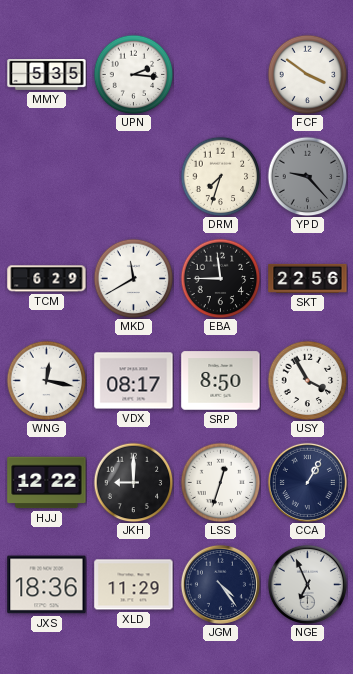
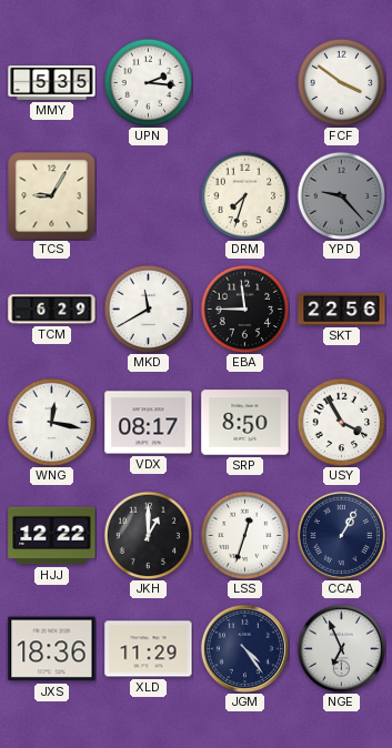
TCS: none -> 9:05
JKH: 9:00 -> 1:00
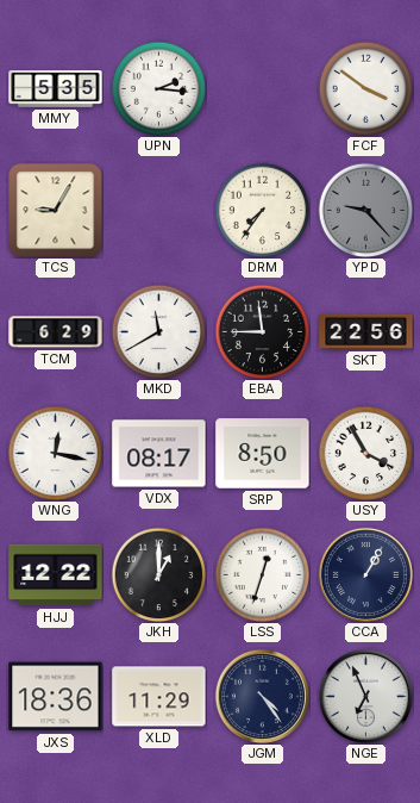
DRM: 7:33 -> 7:36
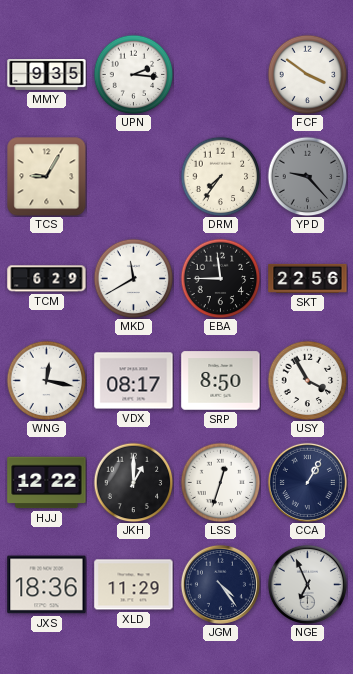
MMY: 5:35 -> 9:35
